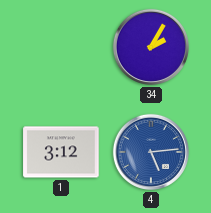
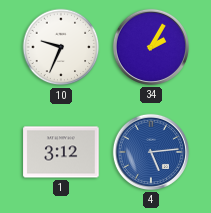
10: none -> 9:34
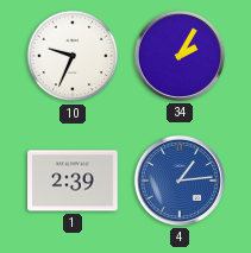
1: 3:12 -> 2:39
4: 5:14 -> 1:14
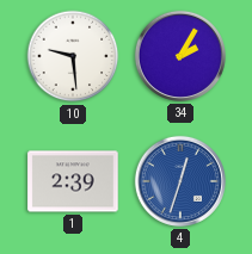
10: 9:34 -> 9:29
4: 1:14 -> 12:33
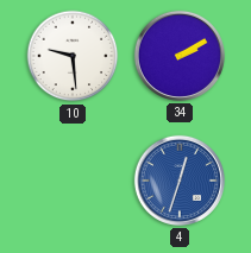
34: 2:05 -> 2:10
1: 2:39 -> none
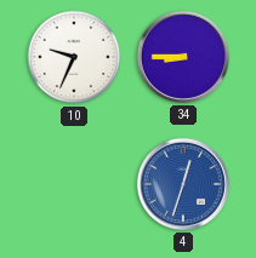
10: 9:29 -> 9:34
34: 2:10 -> 8:45
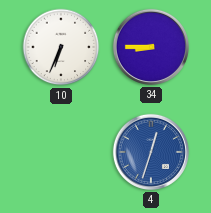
10: 9:34 -> 6:34
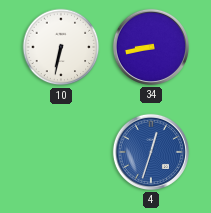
10: 6:34 -> 6:32
34: 8:45 -> 8:43
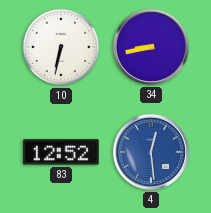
83: none -> 12:52
4: 12:33 -> 12:29
